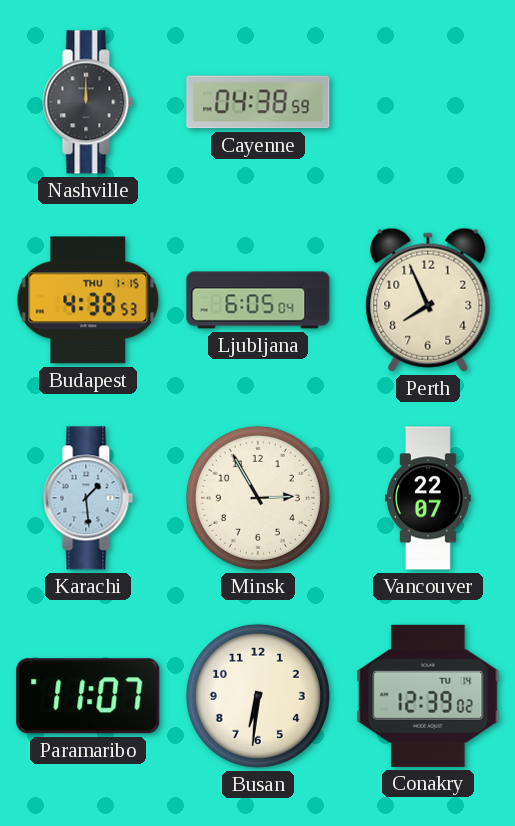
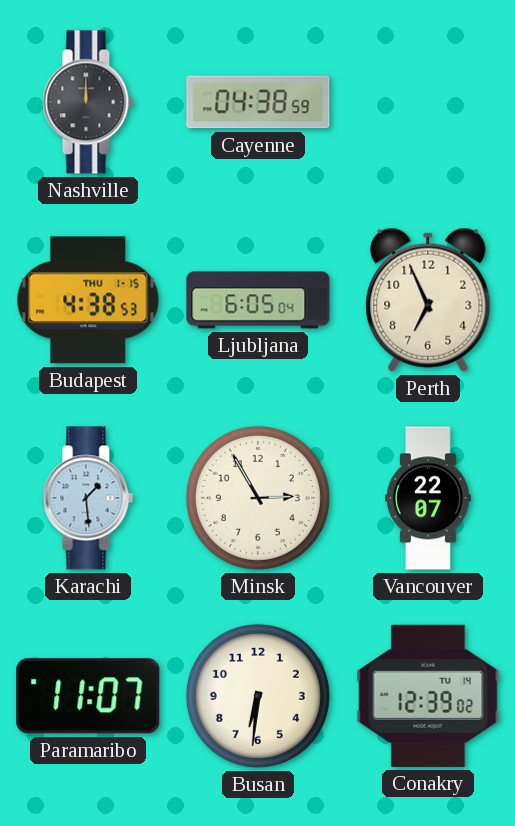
Perth: 7:56 -> 6:56
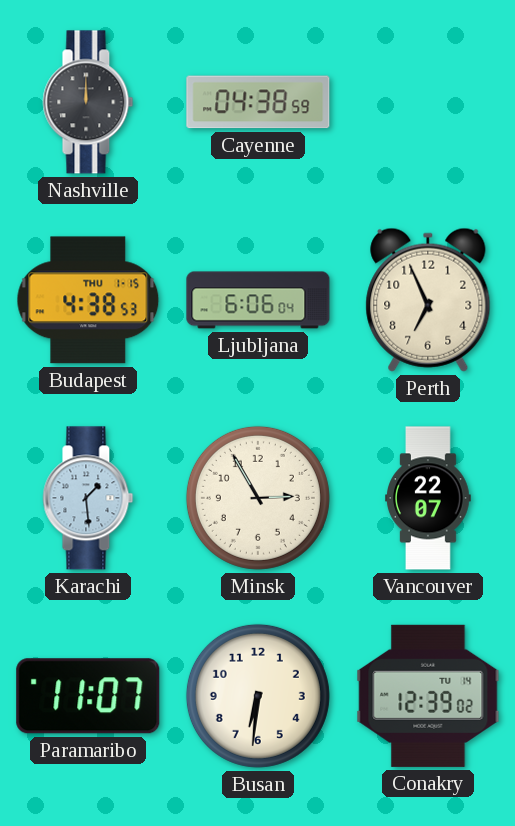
Ljubljana: 6:05 -> 6:06
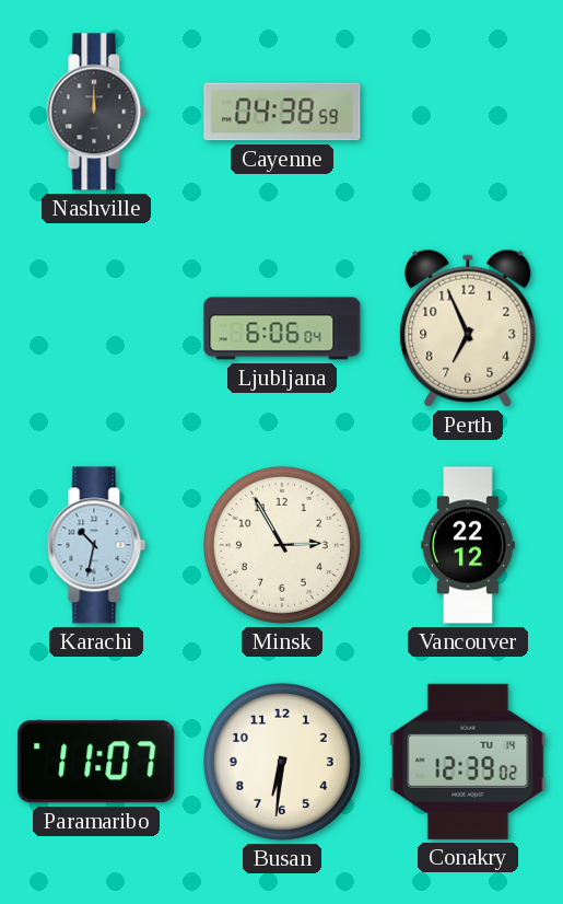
Budapest: 4:38 -> none
Karachi: 1:29 -> 10:32
Vancouver: 22:07 -> 22:12
